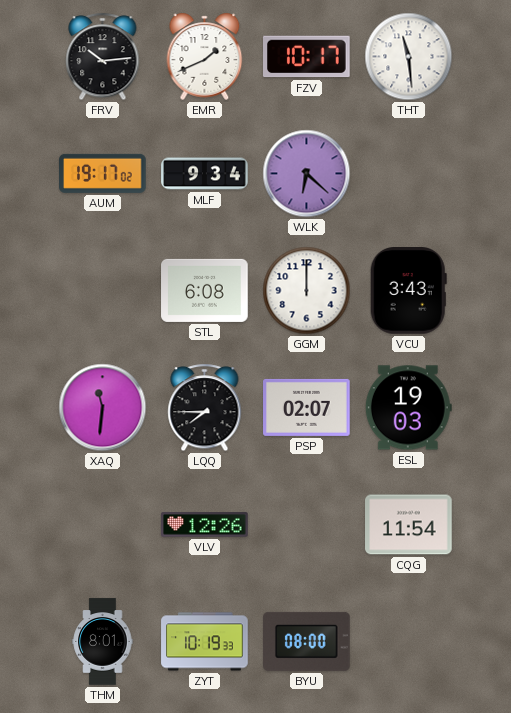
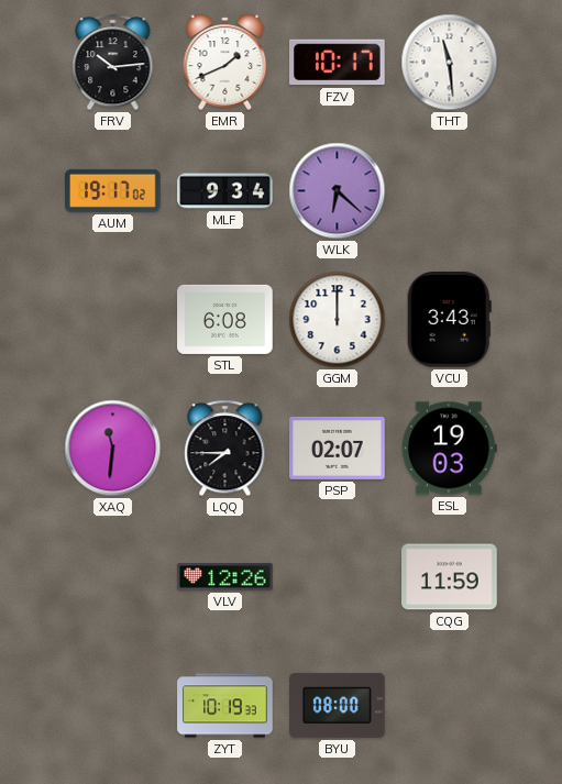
CQG: 11:54 -> 11:59
THM: 8:01 -> none
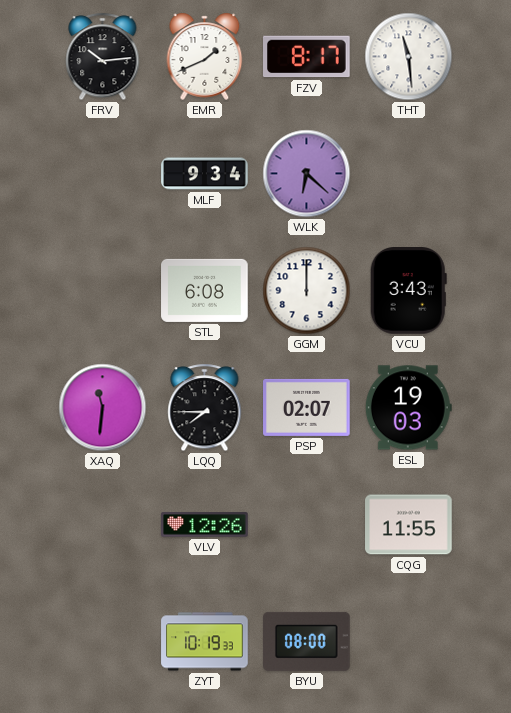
FZV: 10:17 -> 8:17
AUM: 19:17 -> none
CQG: 11:59 -> 11:55
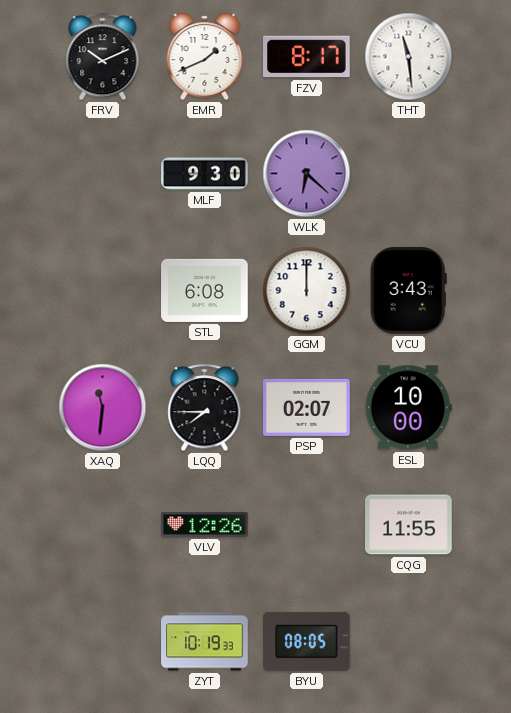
FRV: 10:14 -> 10:11
MLF: 9:34 -> 9:30
ESL: 19:03 -> 10:00
BYU: 08:00 -> 08:05
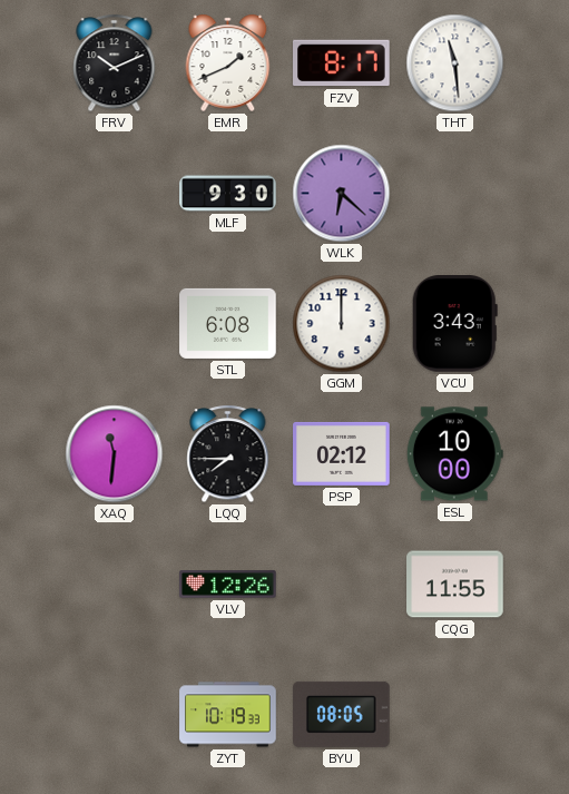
PSP: 02:07 -> 02:12
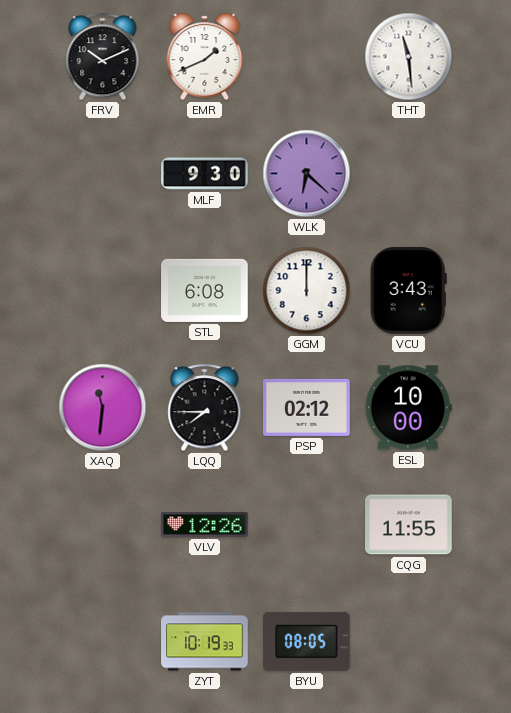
FZV: 8:17 -> none
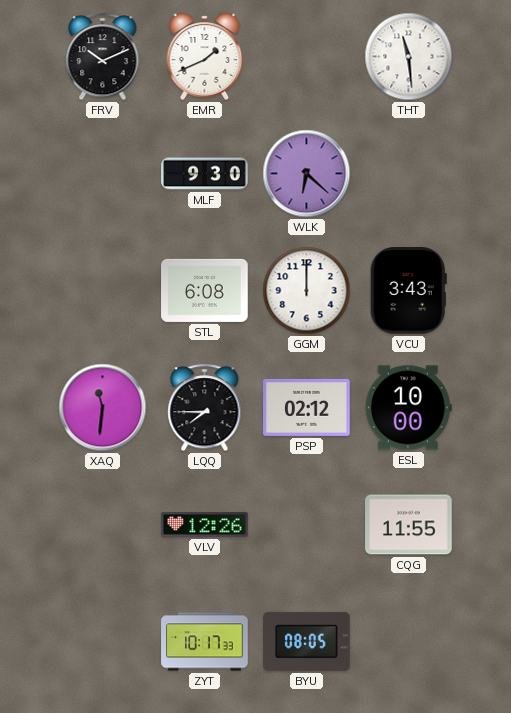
ZYT: 10:19 -> 10:17
